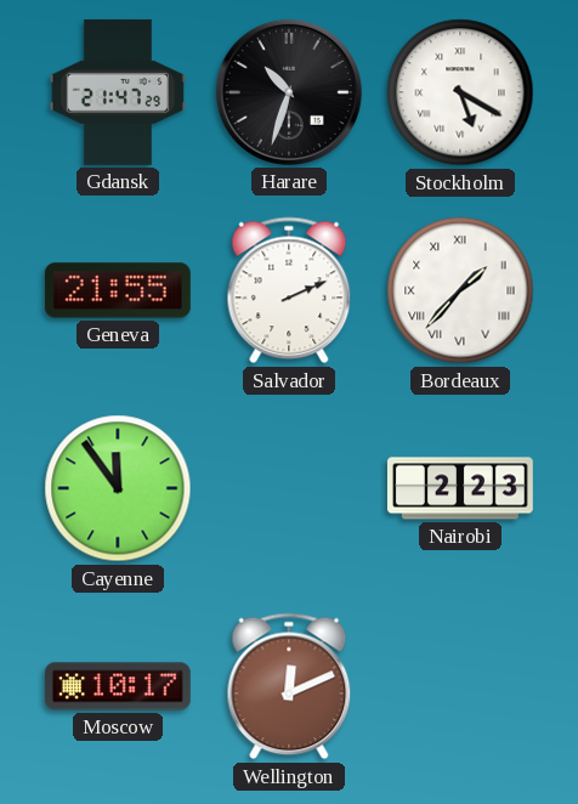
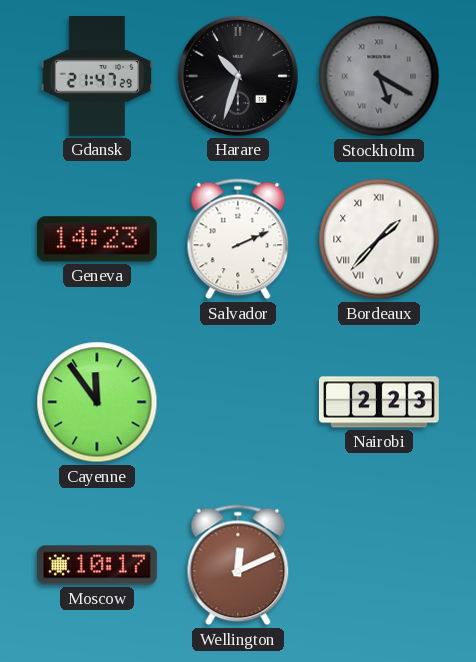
Stockholm dial: white -> grey
Geneva: 21:55 -> 14:23
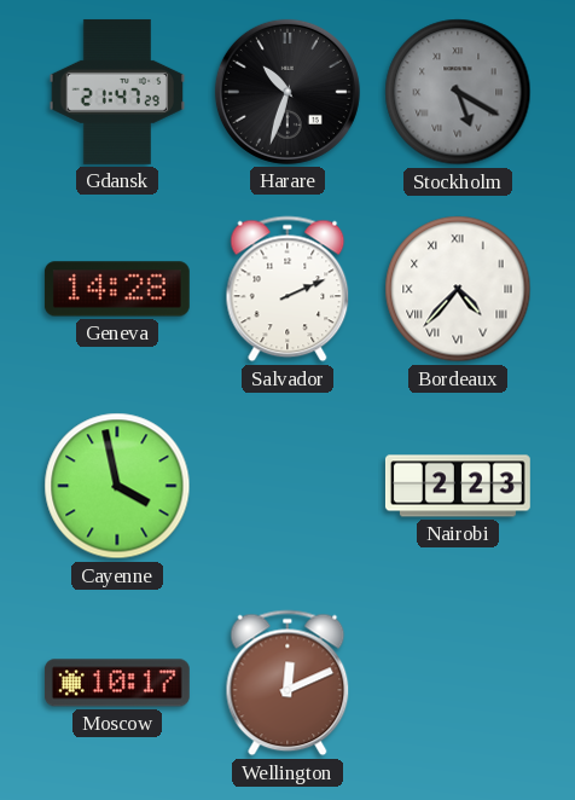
Geneva: 14:23 -> 14:28
Bordeaux: 1:37 -> 4:37
Cayenne: 11:54 -> 3:58
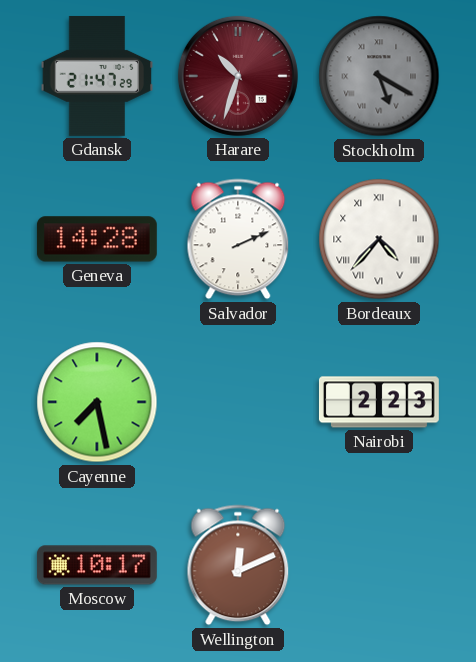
Harare dial: black -> burgundy
Cayenne: 3:58 -> 7:28
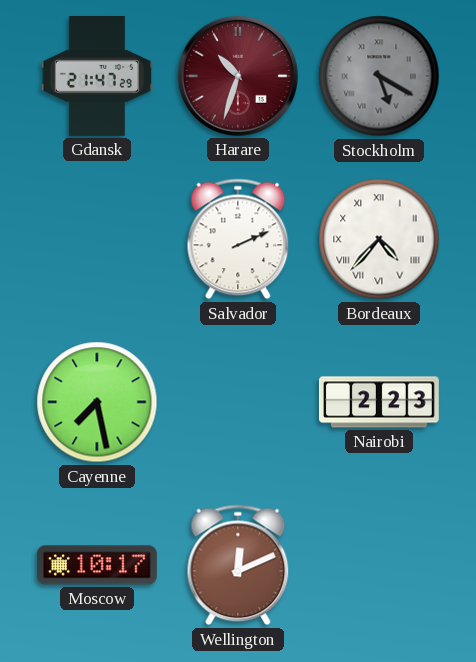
Geneva: 14:28 -> none
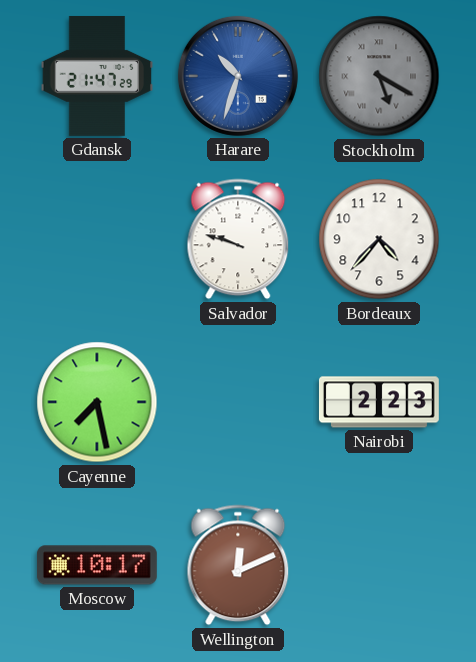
Harare dial: burgundy -> blue
Salvador: 2:11 -> 9:48
Bordeaux numerals: Roman -> Arabic
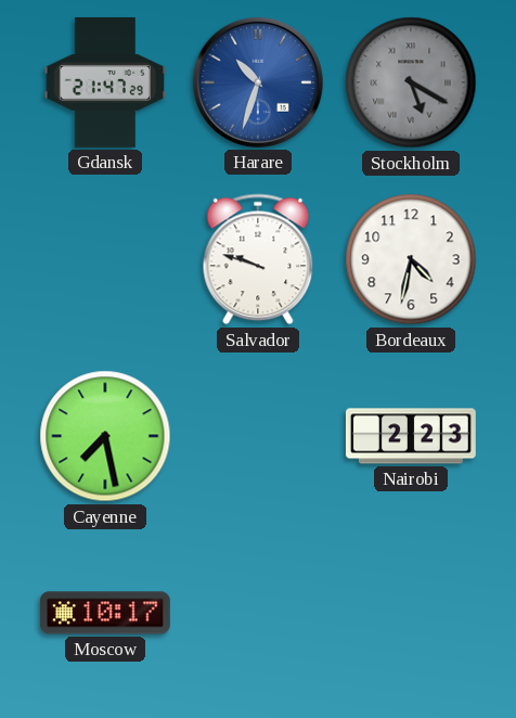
Bordeaux: 4:37 -> 4:32
Wellington: 12:11 -> none
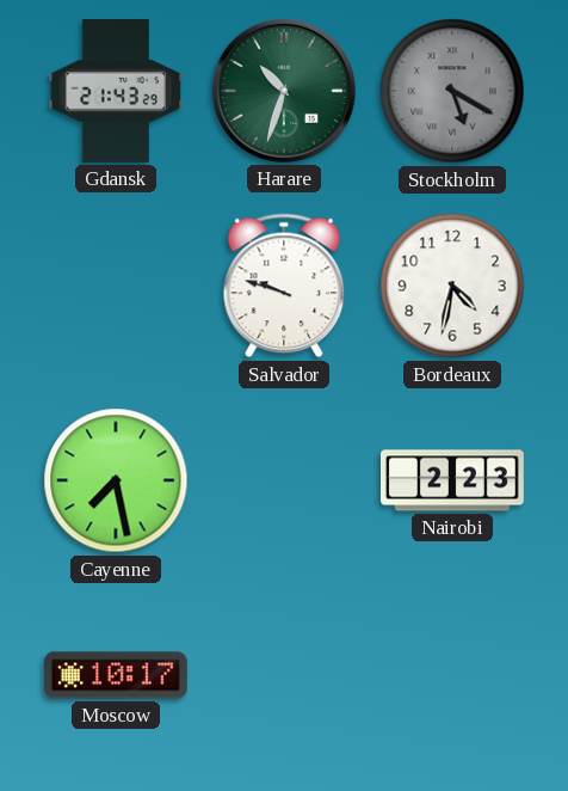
Gdansk: 21:47 -> 21:43
Harare dial: blue -> green
